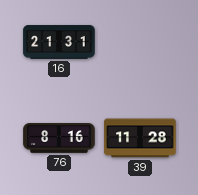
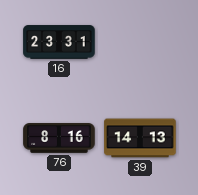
16: 21:31 -> 23:31
39: 11:28 -> 14:13
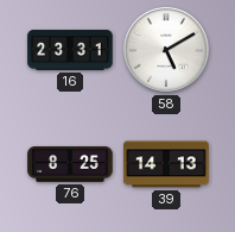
58: none -> 5:10
76: 8:16 -> 8:25
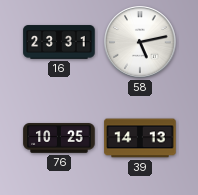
58: 5:10 -> 5:13
76: 8:25 -> 10:25
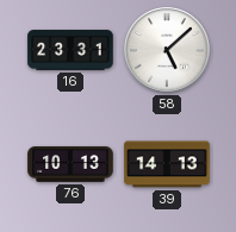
58: 5:13 -> 5:08
76: 10:25 -> 10:13
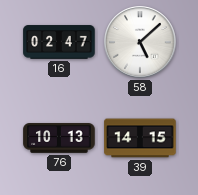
16: 23:31 -> 02:47
39: 14:13 -> 14:15
